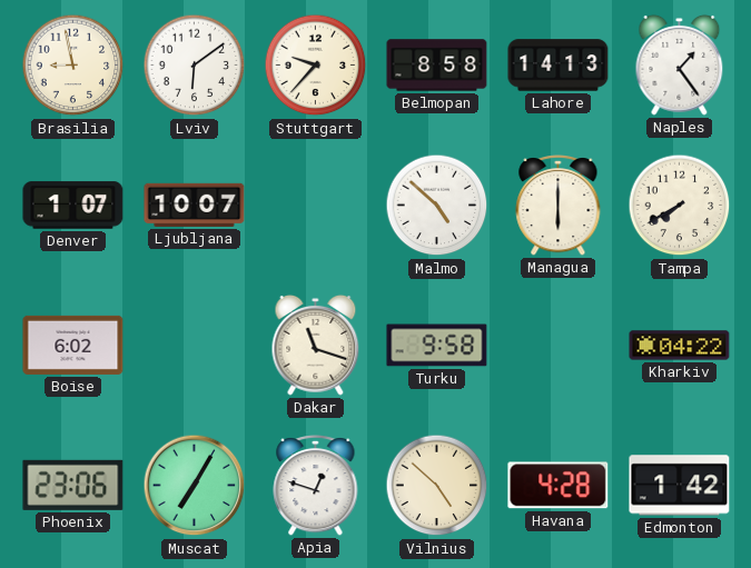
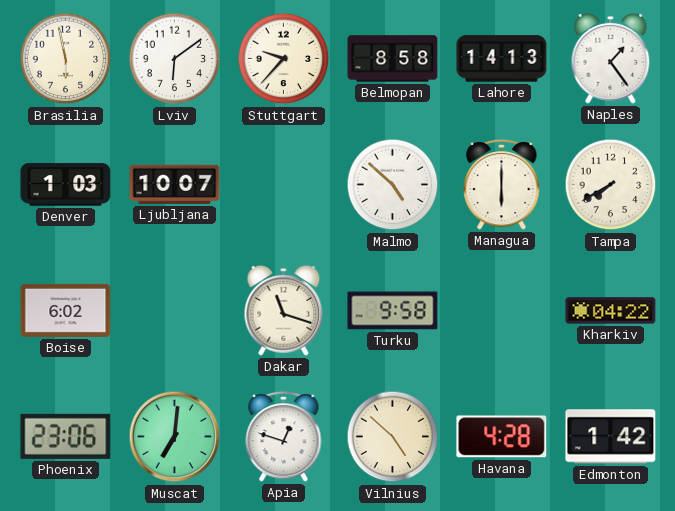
Brasilia: 8:58 -> 5:58
Denver: 1:07 -> 1:03
Muscat: 7:05 -> 7:01
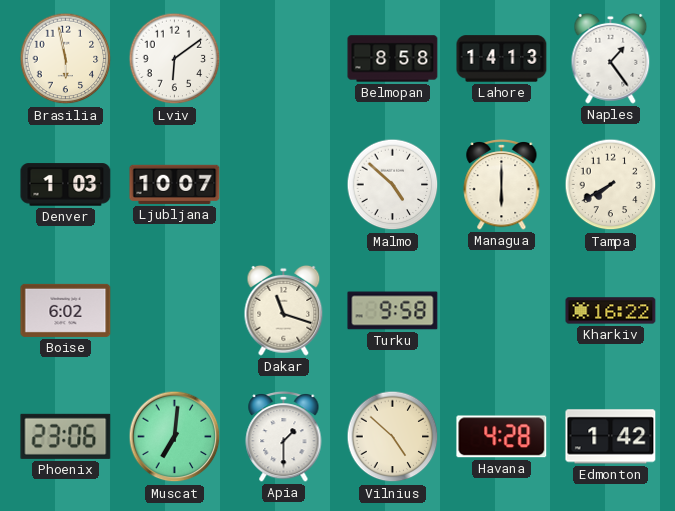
Stuttgart: 9:37 -> none
Kharkiv: 04:22 -> 16:22
Apia: 12:48 -> 1:30
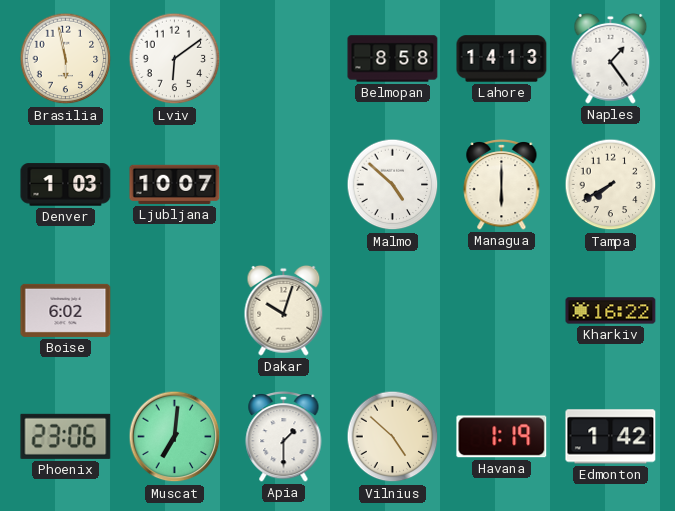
Dakar: 11:18 -> 10:03
Turku: 9:58 -> none
Havana: 4:28 -> 1:19
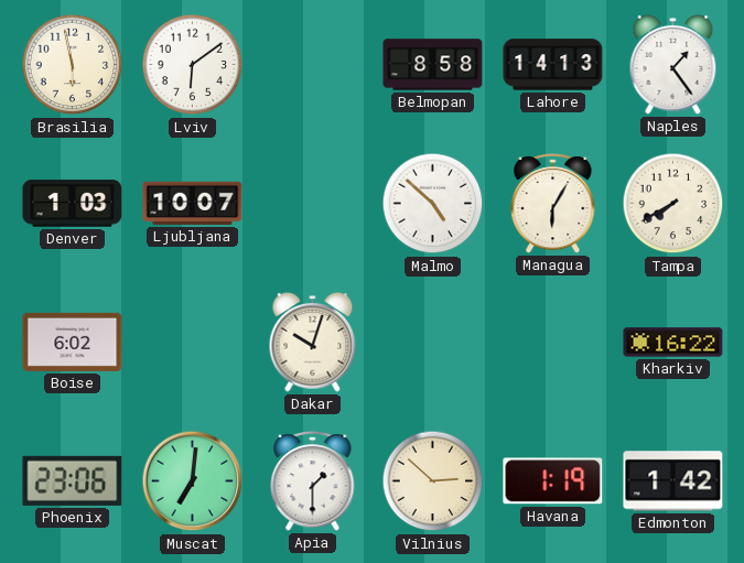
Managua: 6:00 -> 6:05
Vilnius: 4:52 -> 2:52
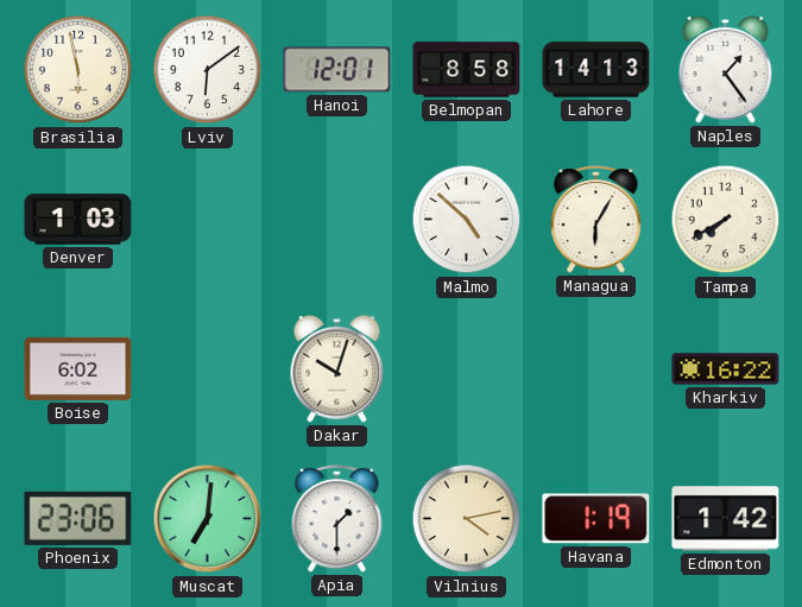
Hanoi: none -> 12:01
Ljubljana: 10:07 -> none
Vilnius: 2:52 -> 4:13
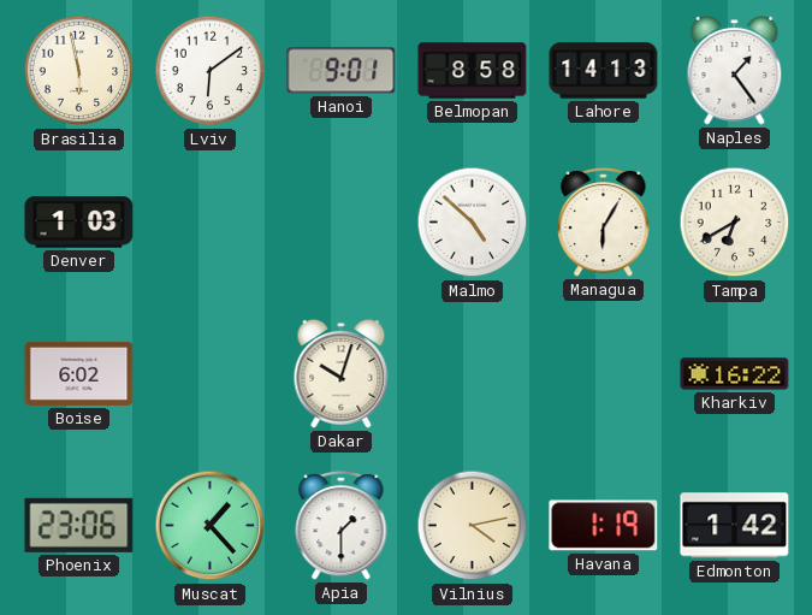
Hanoi: 12:01 -> 9:01
Tampa: 7:40 -> 6:40
Muscat: 7:01 -> 1:23
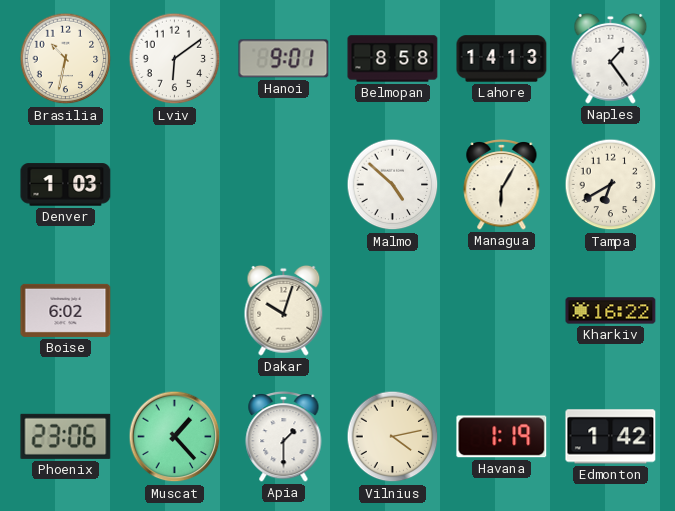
Brasilia: 5:58 -> 10:32
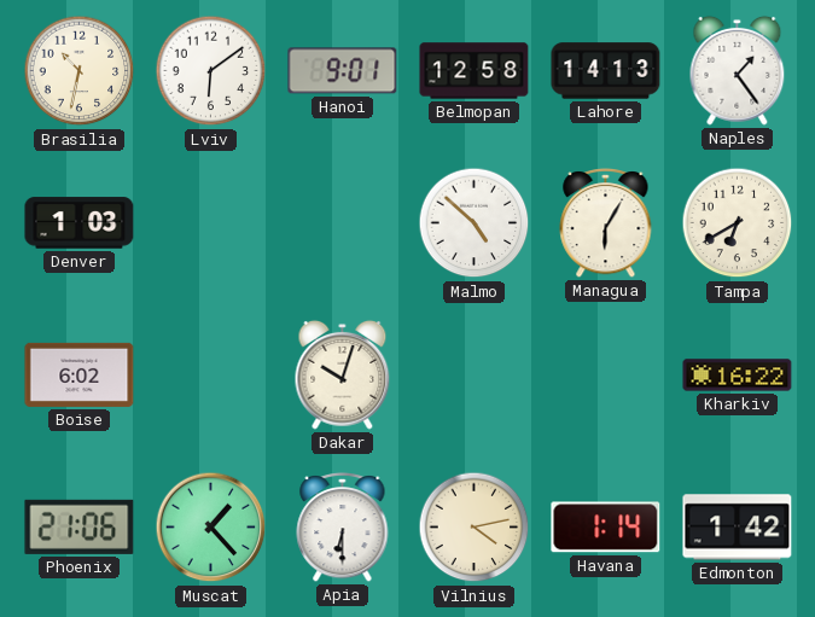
Belmopan: 8:58 -> 12:58
Phoenix: 23:06 -> 21:06
Apia: 1:30 -> 6:30
Havana: 1:19 -> 1:14
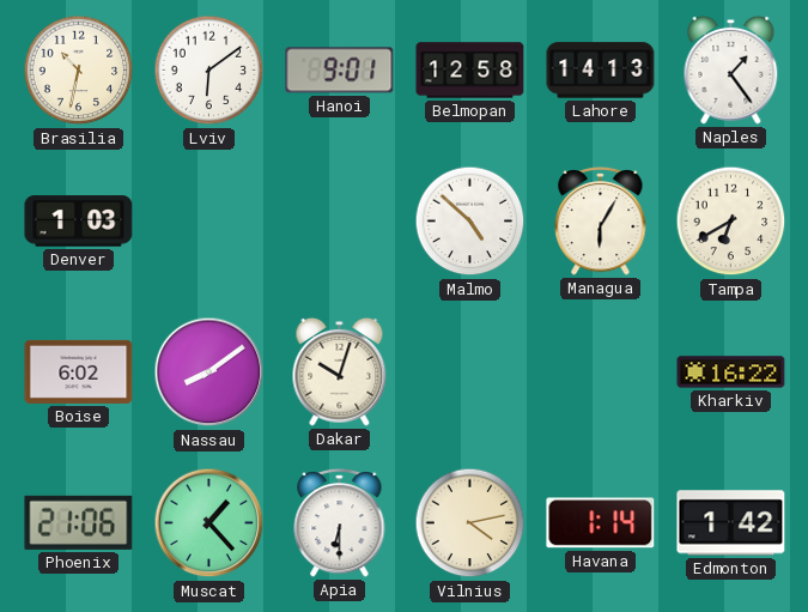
Nassau: none -> 8:09
